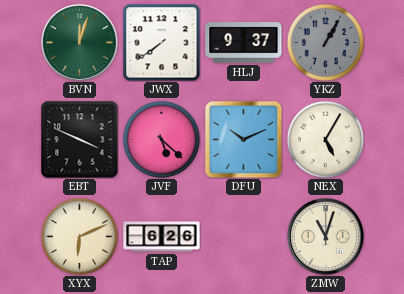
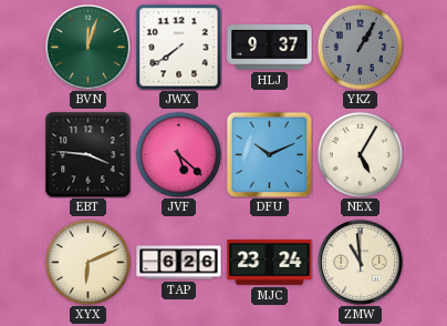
EBT: 3:49 -> 3:46
MJC: none -> 23:24
ZMW: 11:03 -> 10:59
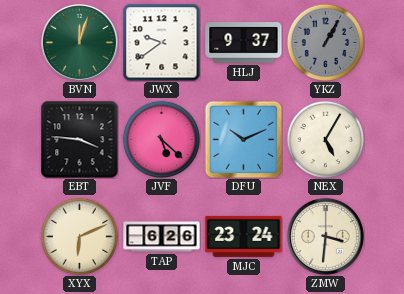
JWX: 7:39 -> 9:39
ZMW: 10:59 -> 3:31
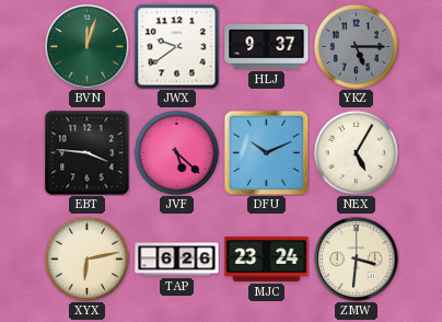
YKZ: 1:05 -> 5:15
XYX: 6:11 -> 6:13
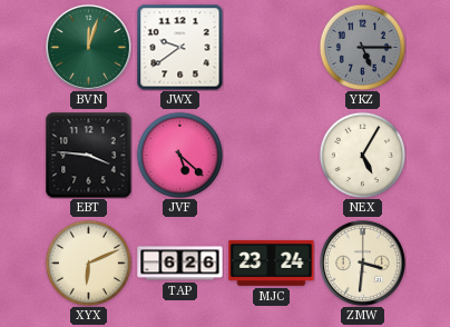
HLJ: 9:37 -> none
DFU: 10:11 -> none
XYX: 6:13 -> 6:11
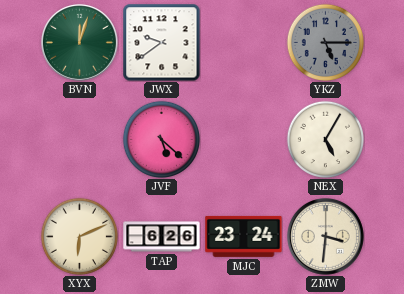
EBT: 3:46 -> none
